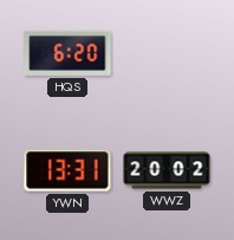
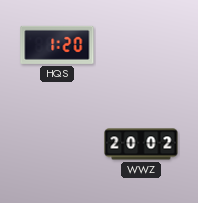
HQS: 6:20 -> 1:20
YWN: 13:31 -> none
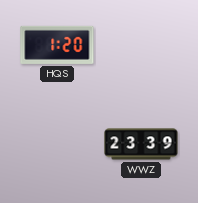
WWZ: 20:02 -> 23:39
